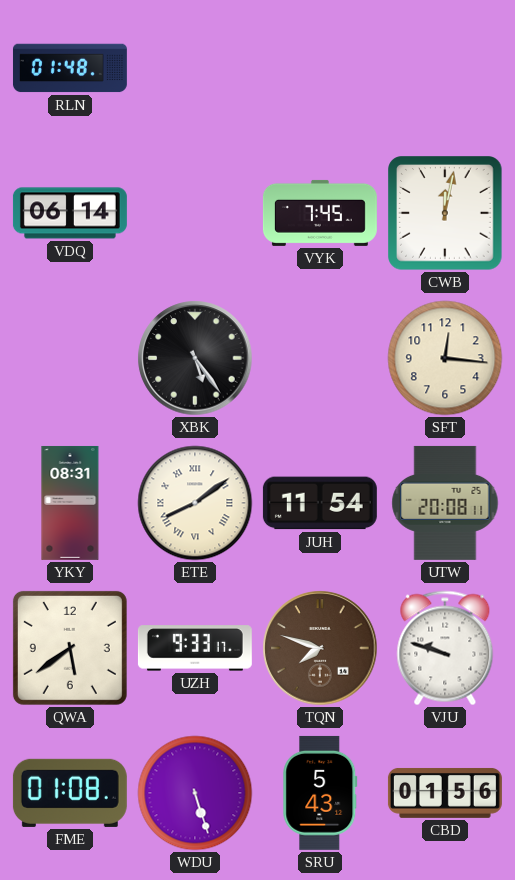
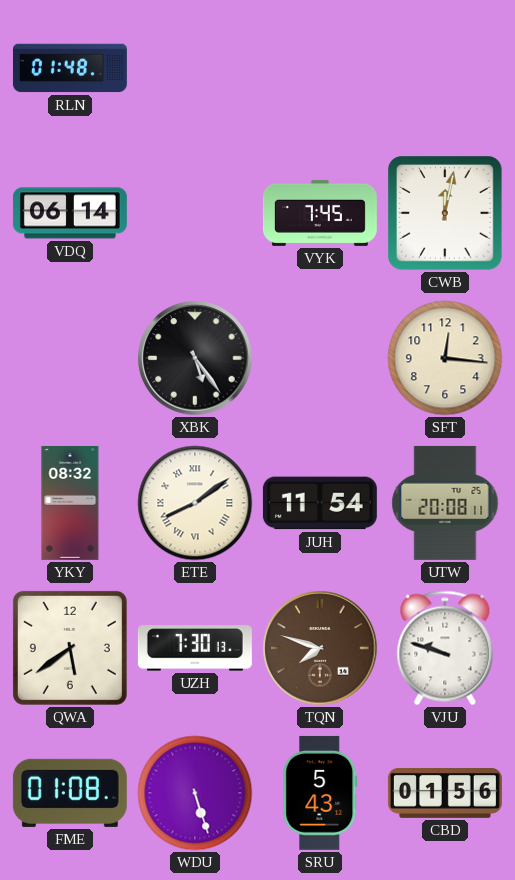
YKY: 08:31 -> 08:32
UZH: 9:33 -> 7:30
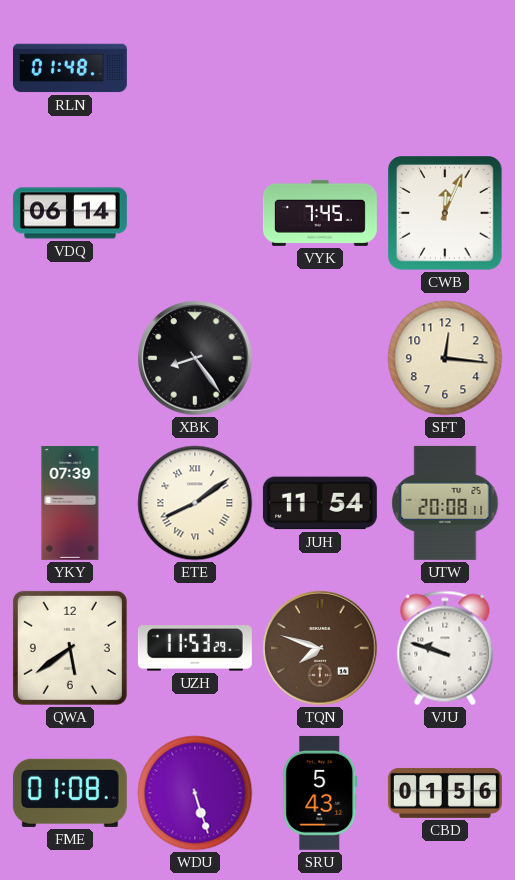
CWB: 12:02 -> 12:04
XBK: 5:24 -> 8:24
YKY: 08:32 -> 07:39
UZH: 7:30 -> 11:53
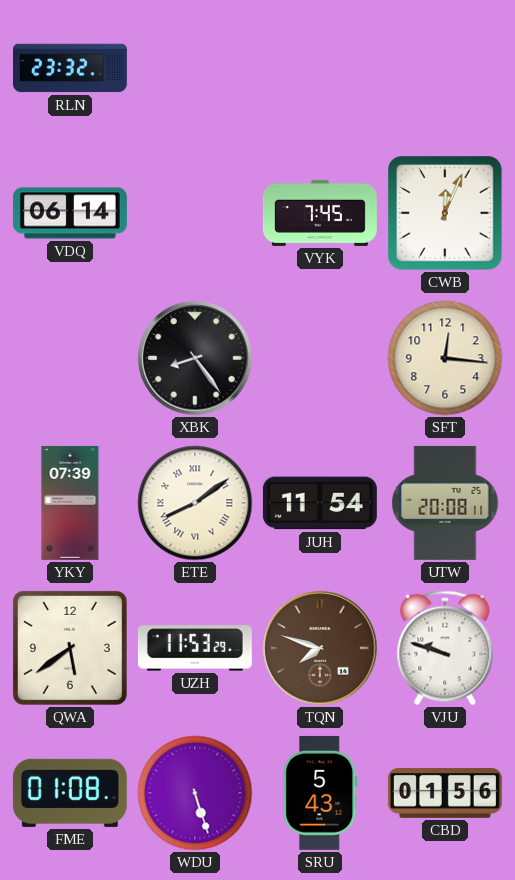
RLN: 01:48 -> 23:32
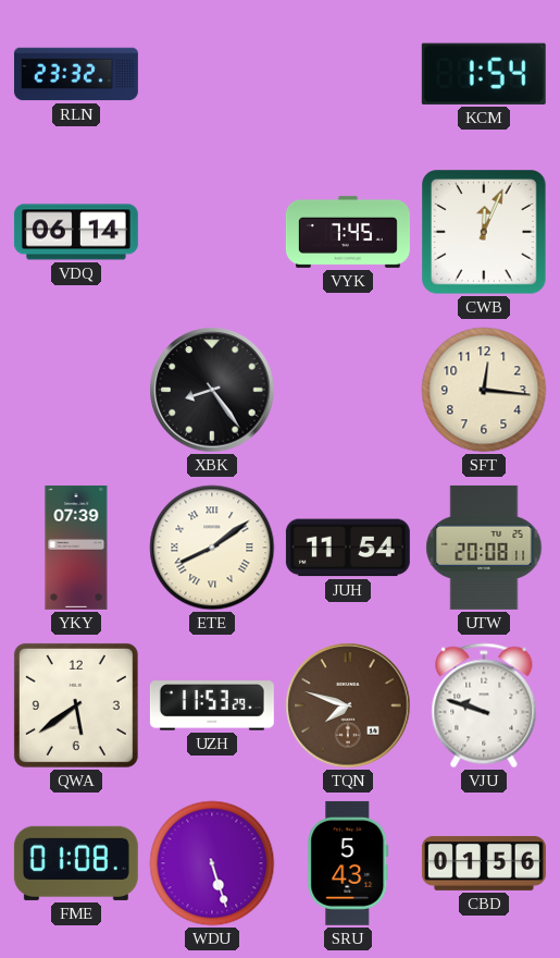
KCM: none -> 1:54
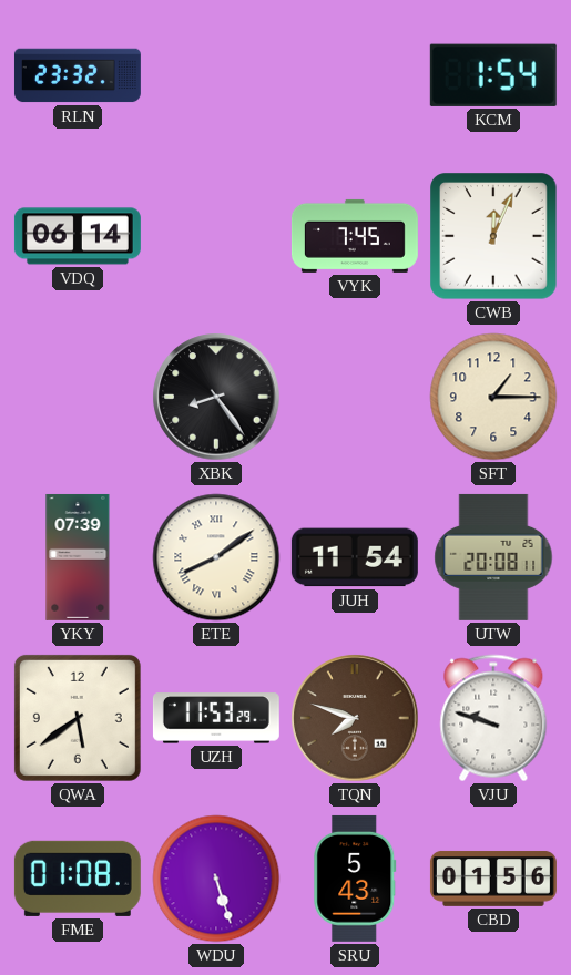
SFT: 12:16 -> 1:15
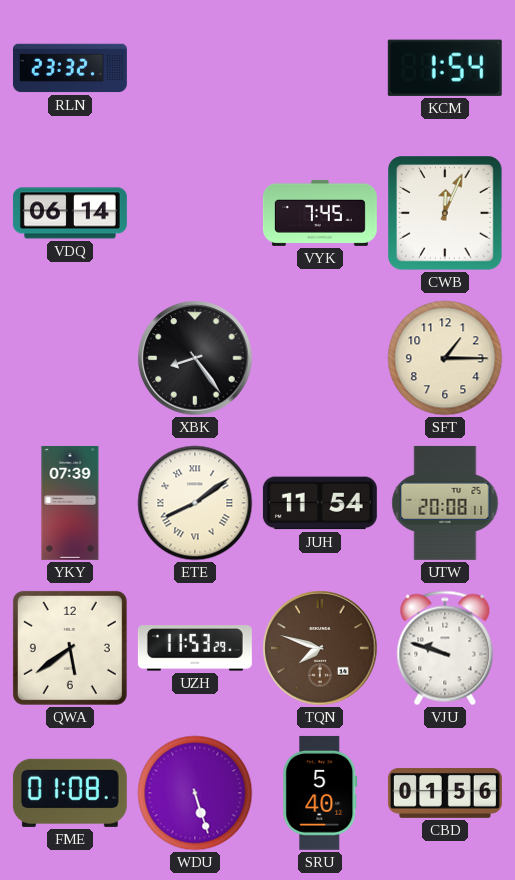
SRU: 5:43 -> 5:40
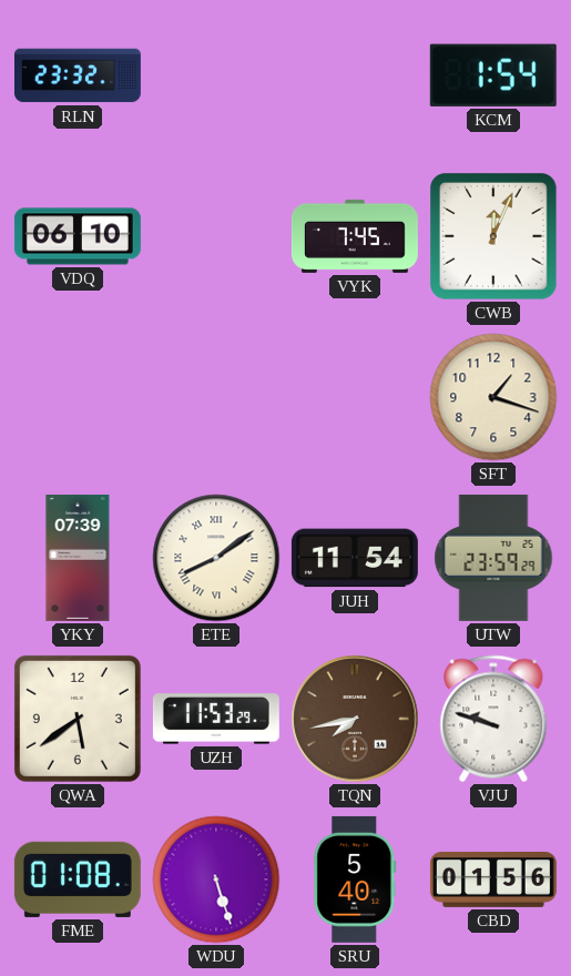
VDQ: 06:14 -> 06:10
XBK: 8:24 -> none
SFT: 1:15 -> 1:18
UTW: 20:08 -> 23:59
TQN: 7:48 -> 7:43
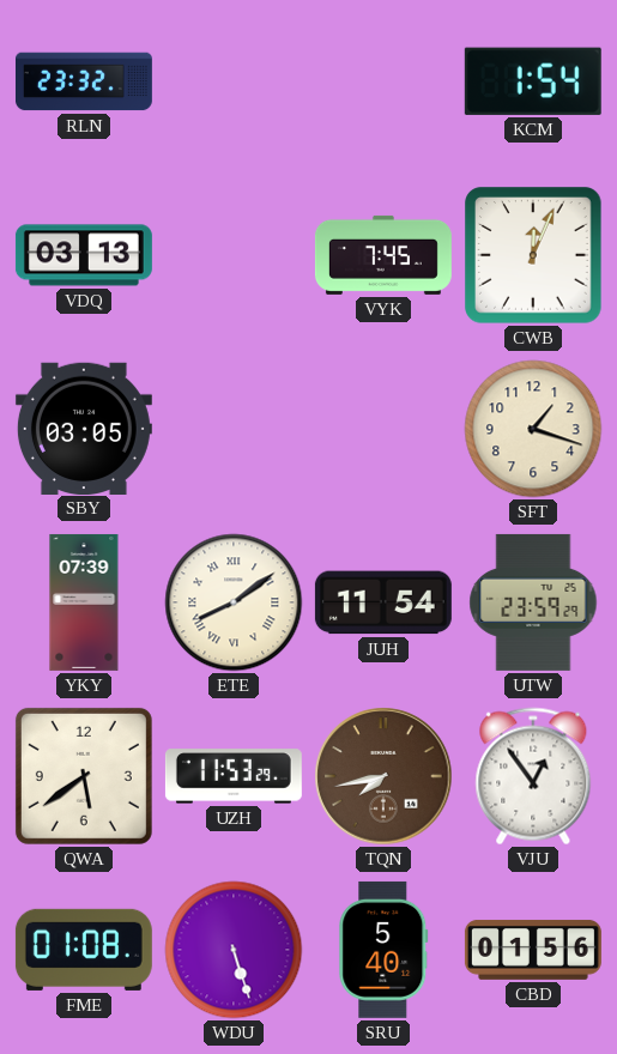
VDQ: 06:10 -> 03:13
SBY: none -> 03:05
VJU: 9:48 -> 12:54
